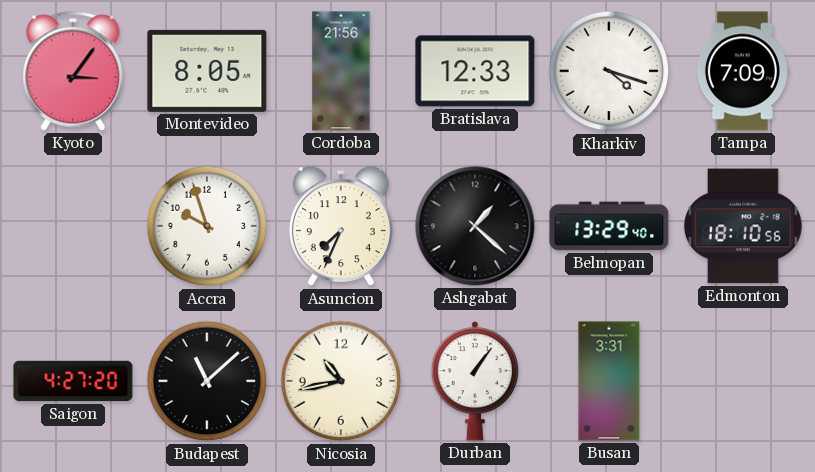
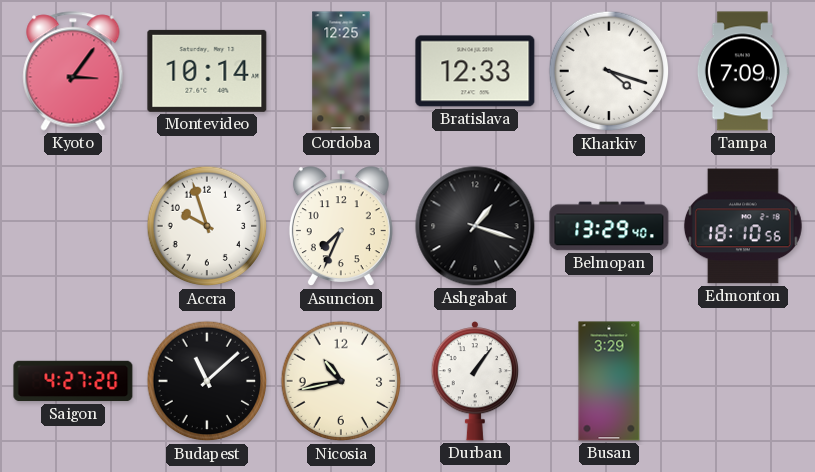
Montevideo: 8:05 -> 10:14
Cordoba: 21:56 -> 12:25
Ashgabat: 1:22 -> 1:18
Busan: 3:31 -> 3:29
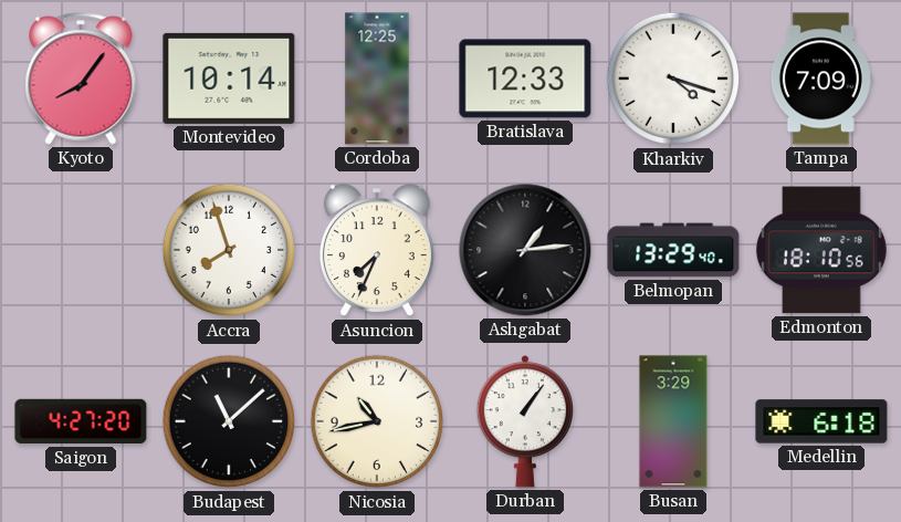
Kyoto: 3:06 -> 8:06
Accra: 9:57 -> 7:57
Ashgabat: 1:18 -> 1:14
Medellin: none -> 6:18
